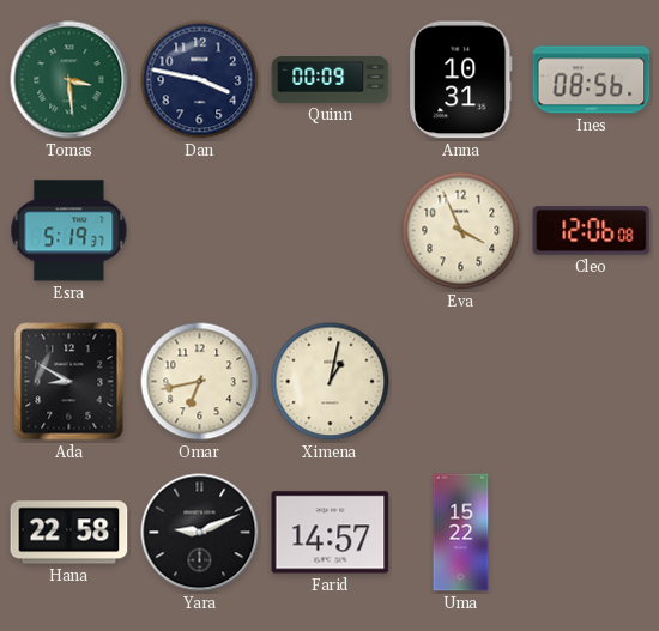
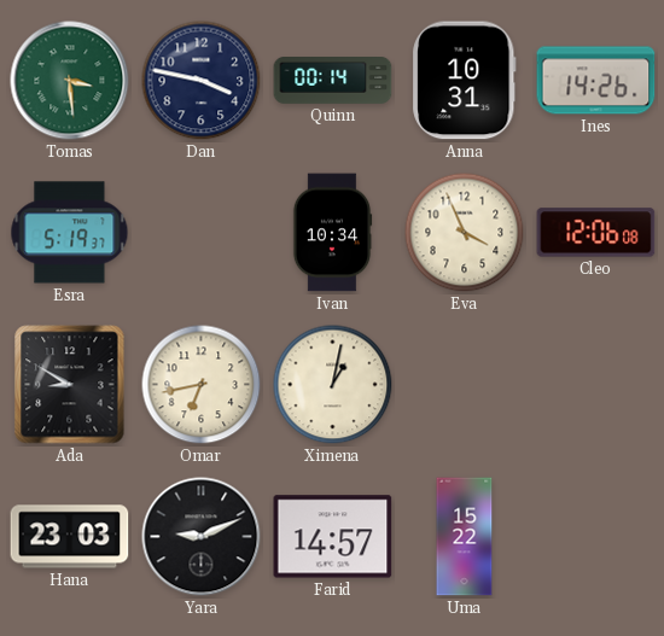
Quinn: 00:09 -> 00:14
Ines: 08:56 -> 14:26
Ivan: none -> 10:34
Hana: 22:58 -> 23:03
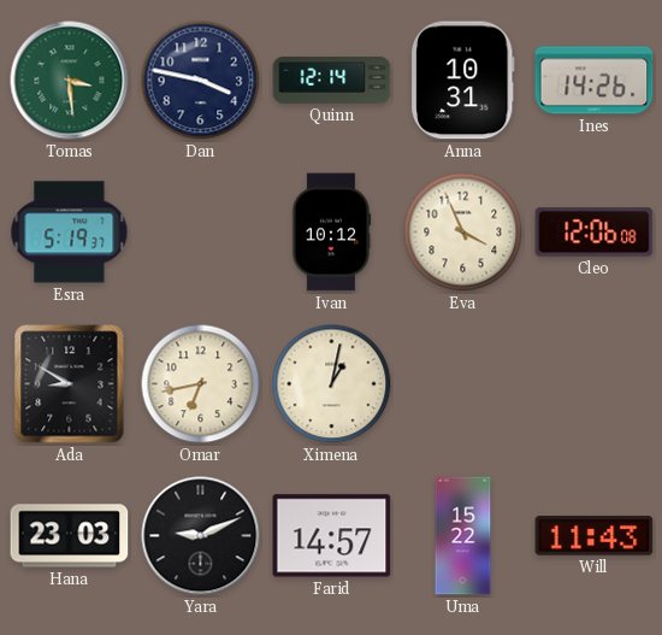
Quinn: 00:14 -> 12:14
Ivan: 10:34 -> 10:12
Will: none -> 11:43
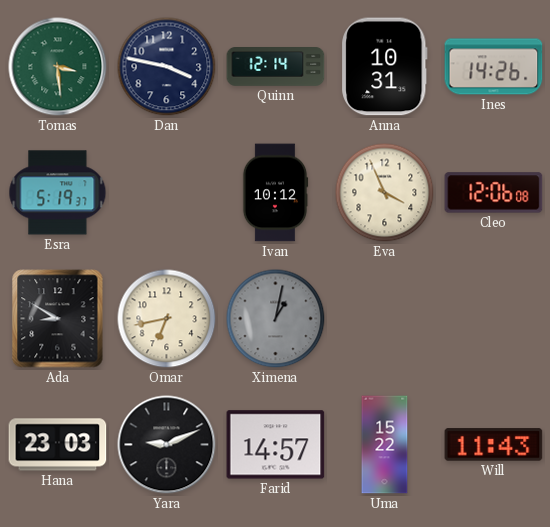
Ximena dial: cream -> grey
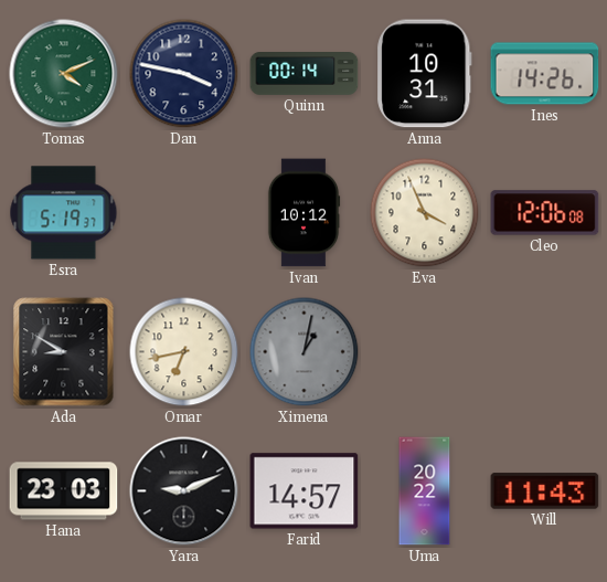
Tomas: 3:29 -> 4:11
Quinn: 12:14 -> 00:14
Uma: 15:22 -> 20:22
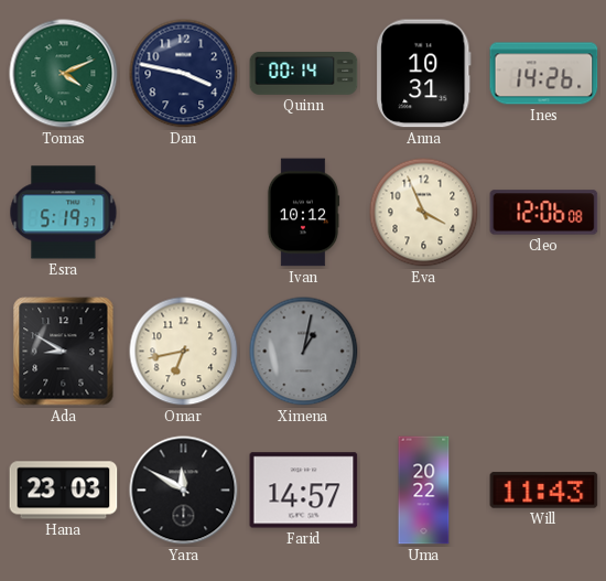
Yara: 9:11 -> 11:50
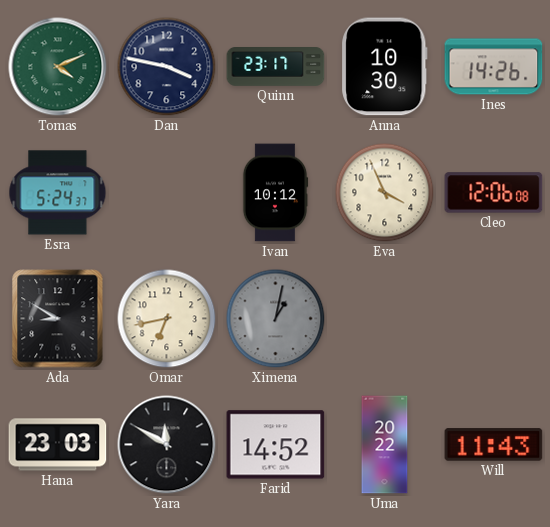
Quinn: 00:14 -> 23:17
Anna: 10:31 -> 10:30
Esra: 5:19 -> 5:24
Farid: 14:57 -> 14:52
